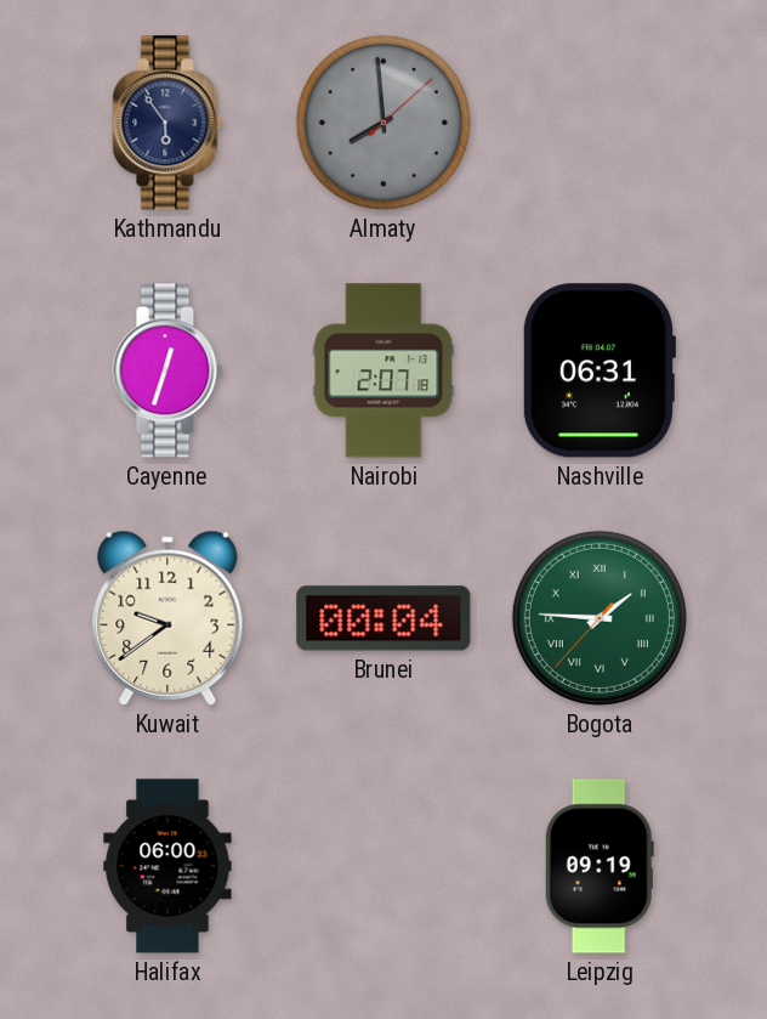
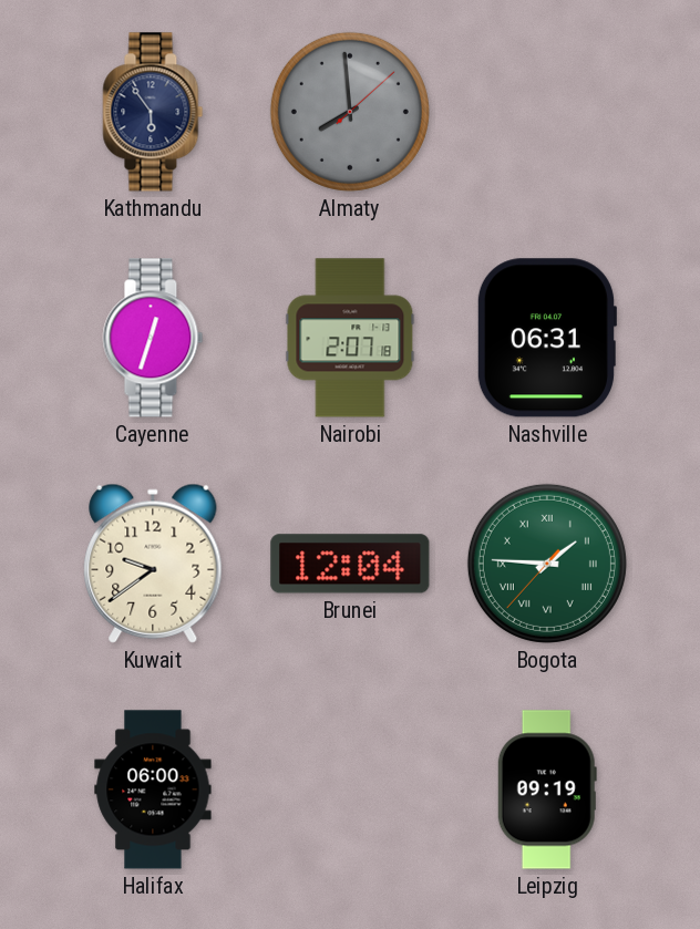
Brunei: 00:04 -> 12:04
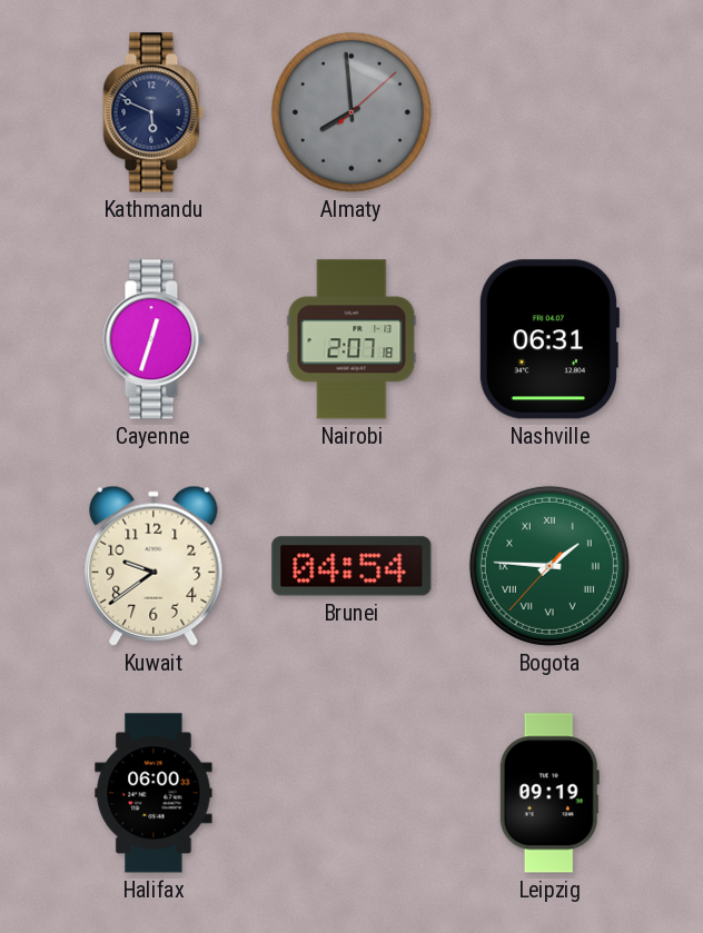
Kathmandu: 5:54 -> 5:49
Brunei: 12:04 -> 04:54
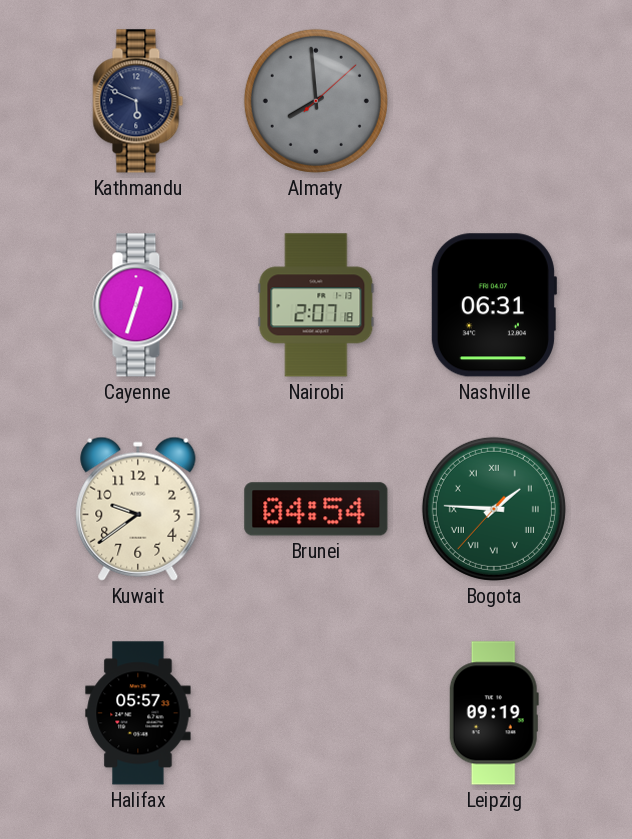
Halifax: 06:00 -> 05:57
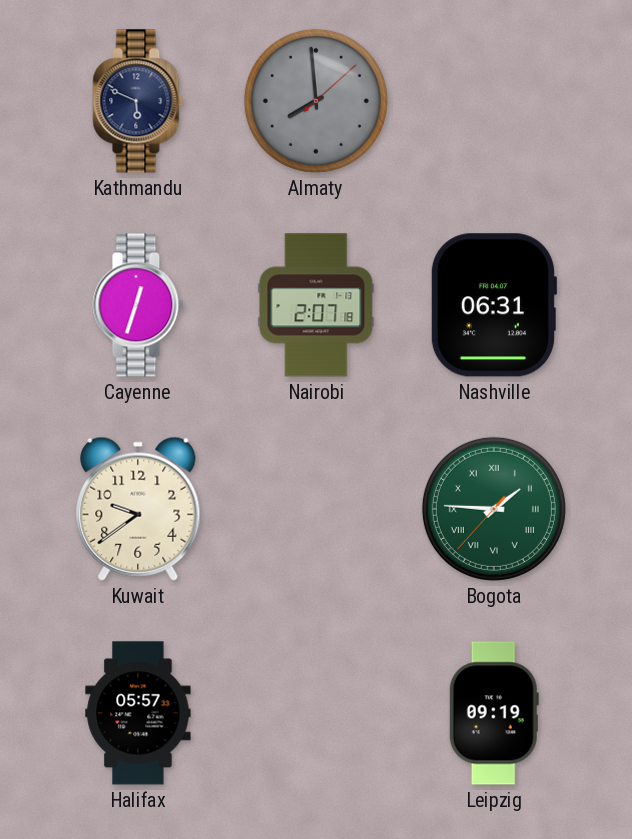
Brunei: 04:54 -> none
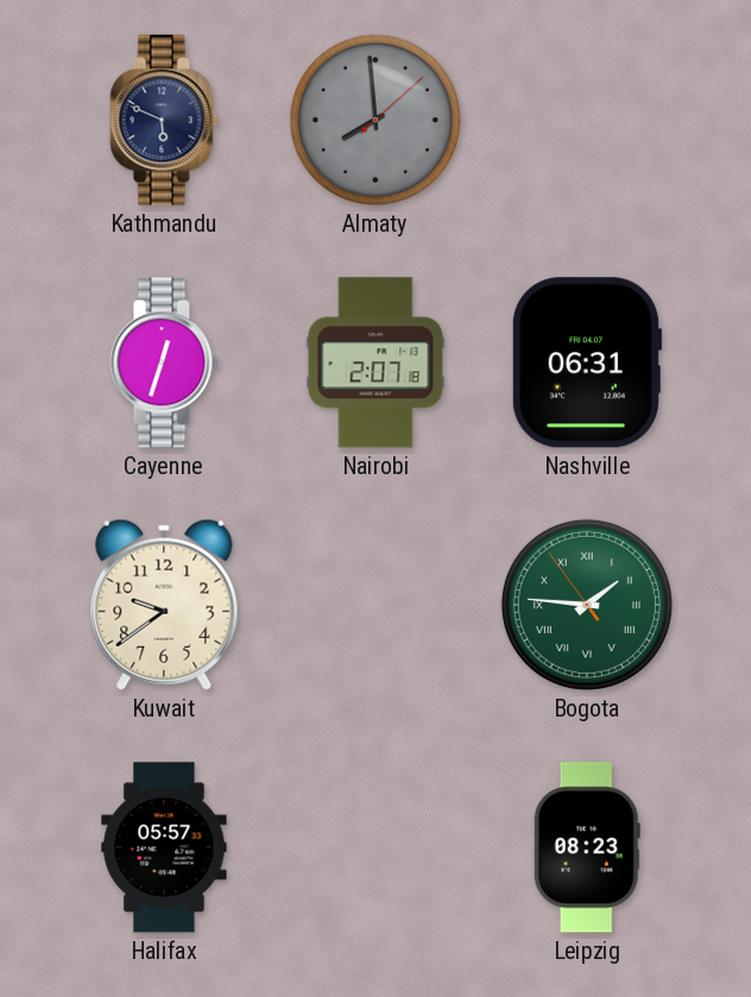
Bogota: 1:45:37 -> 1:45:54
Leipzig: 09:19 -> 08:23
